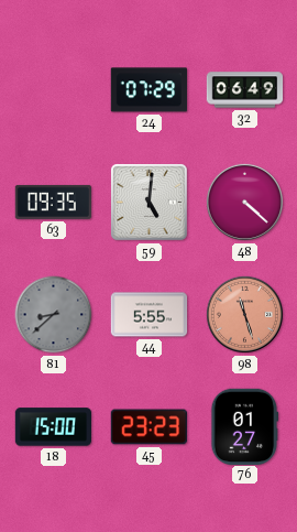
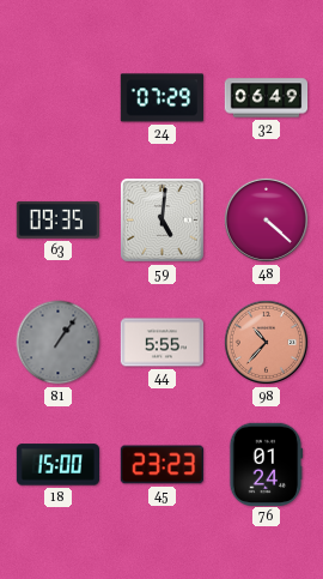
81: 8:38 -> 1:06
98: 11:27 -> 10:37
76: 01:27 -> 01:24
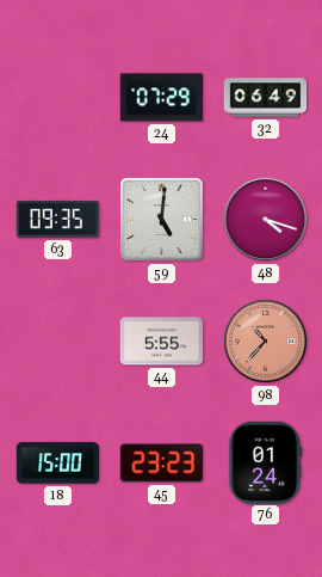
48: 4:22 -> 4:18
81: 1:06 -> none
